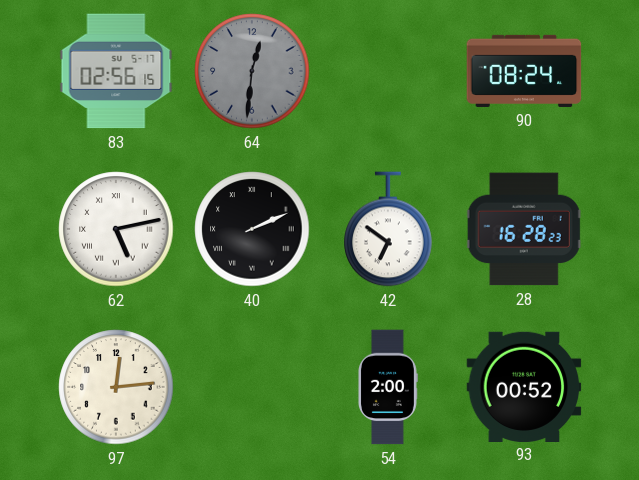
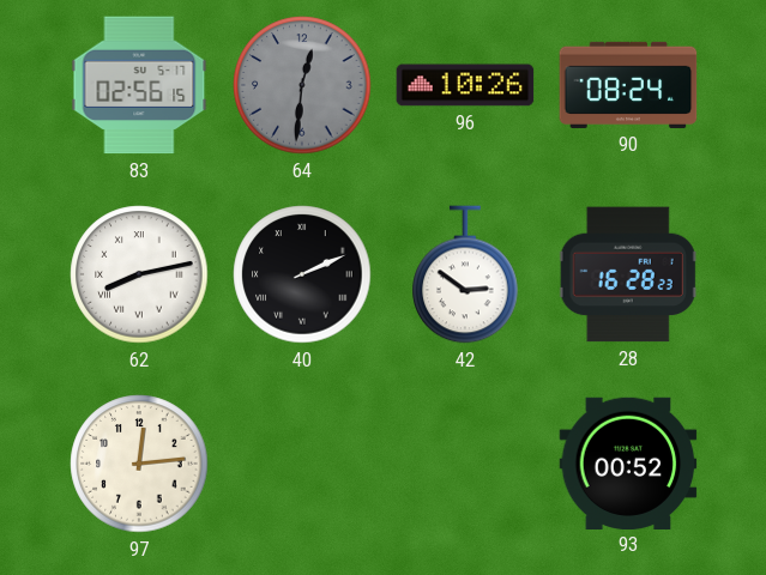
96: none -> 10:26
62: 5:13 -> 8:13
42: 6:51 -> 2:51
54: 2:00 -> none
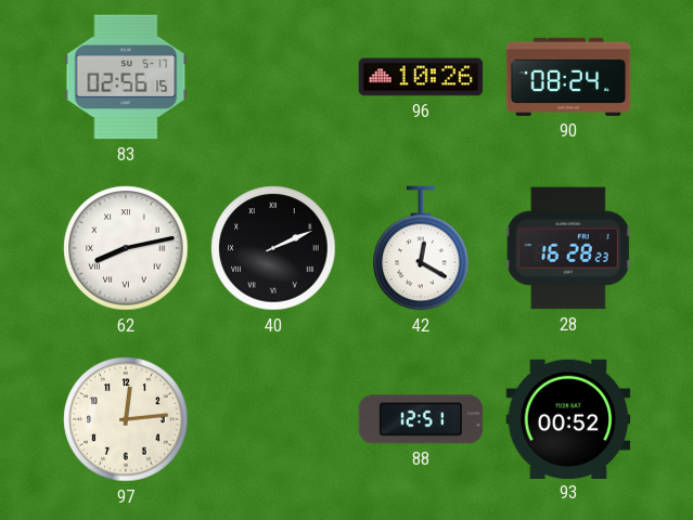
64: 12:31 -> none
42: 2:51 -> 12:20
88: none -> 12:51
